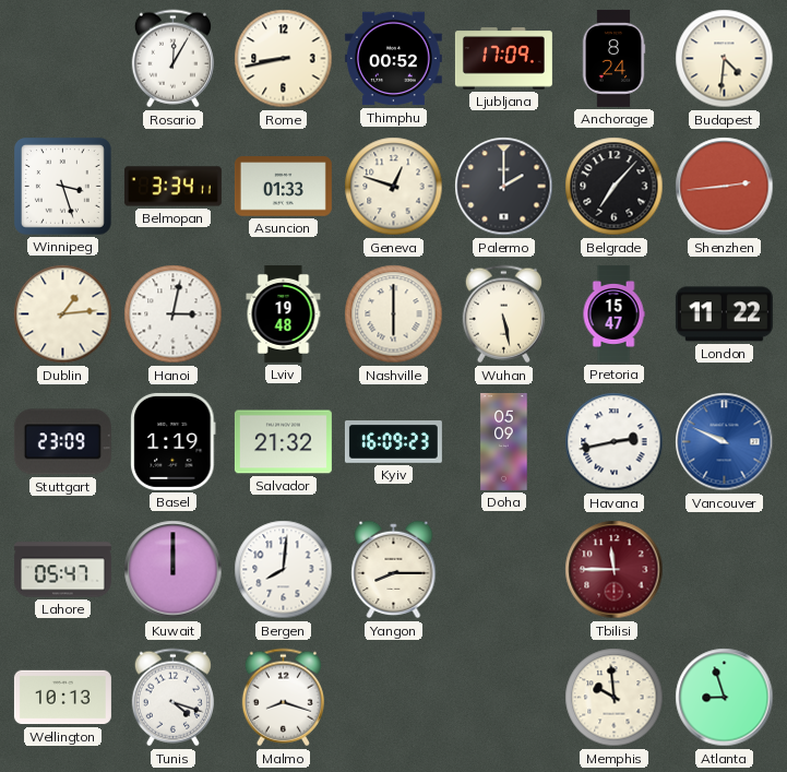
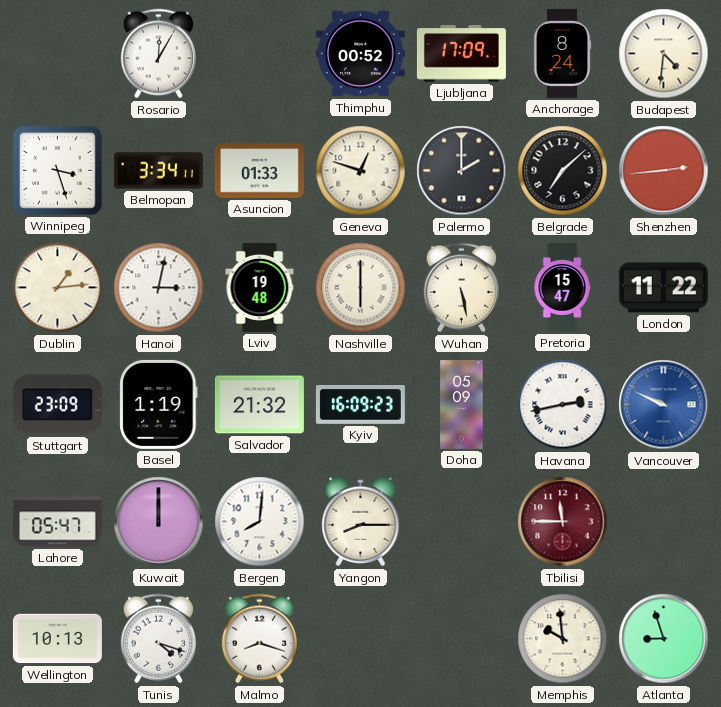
Rome: 8:43 -> none
Belgrade: 7:07 -> 7:08
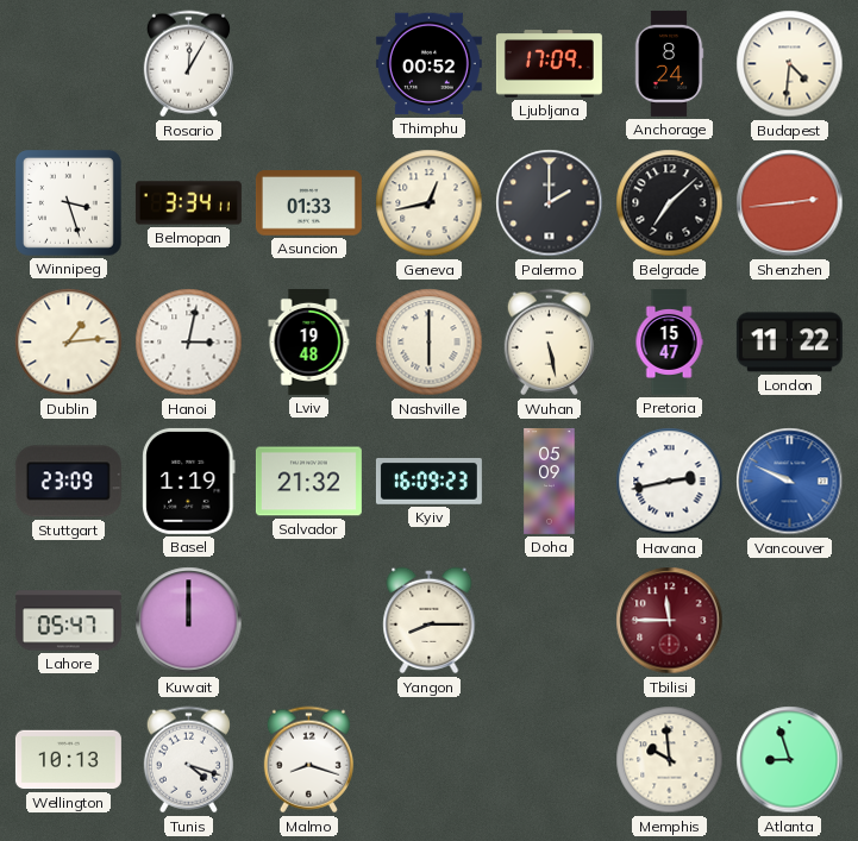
Geneva: 12:48 -> 12:43
Bergen: 8:01 -> none
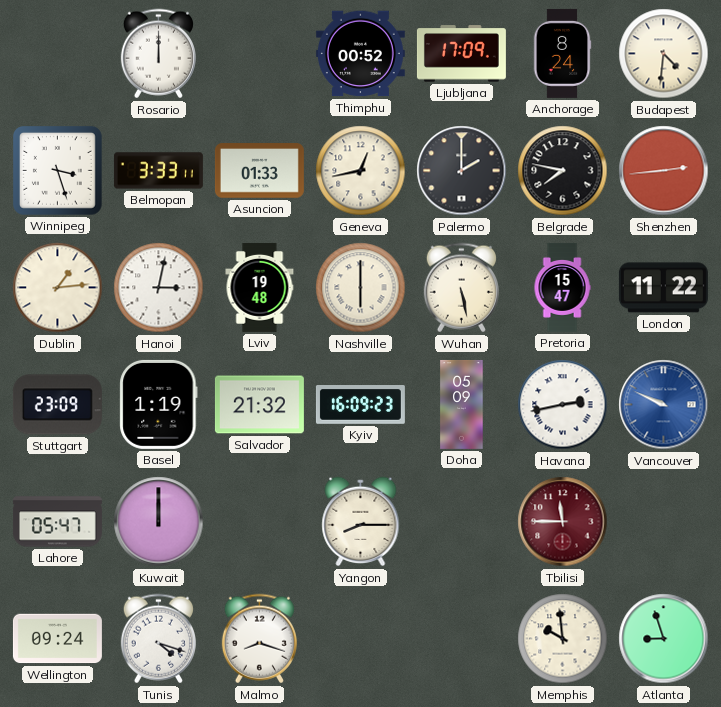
Rosario: 12:05 -> 12:00
Belmopan: 3:34 -> 3:33
Belgrade: 7:08 -> 7:47
Wellington: 10:13 -> 09:24
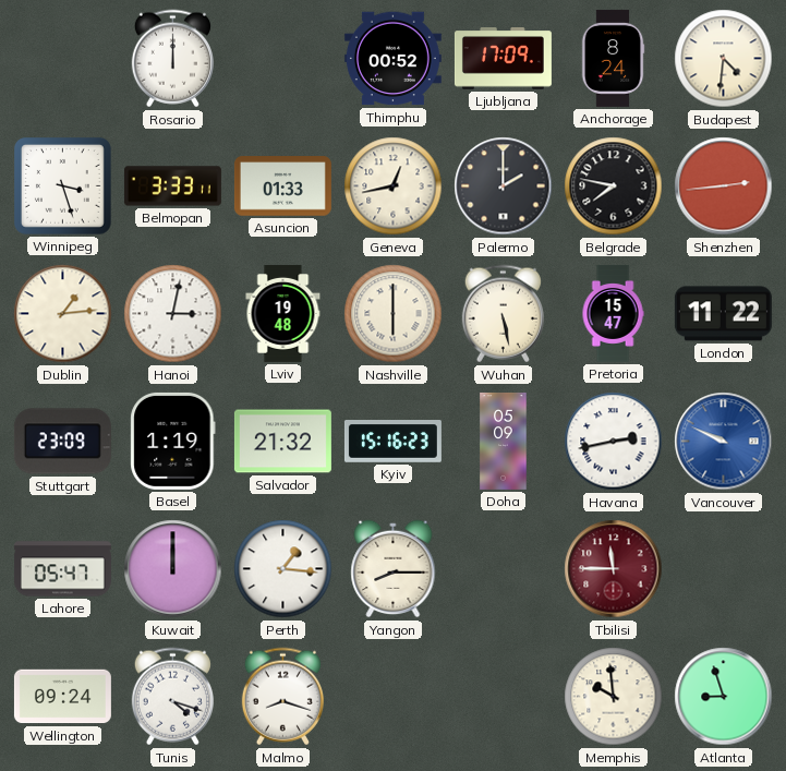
Kyiv: 16:09 -> 15:16
Perth: none -> 1:16
